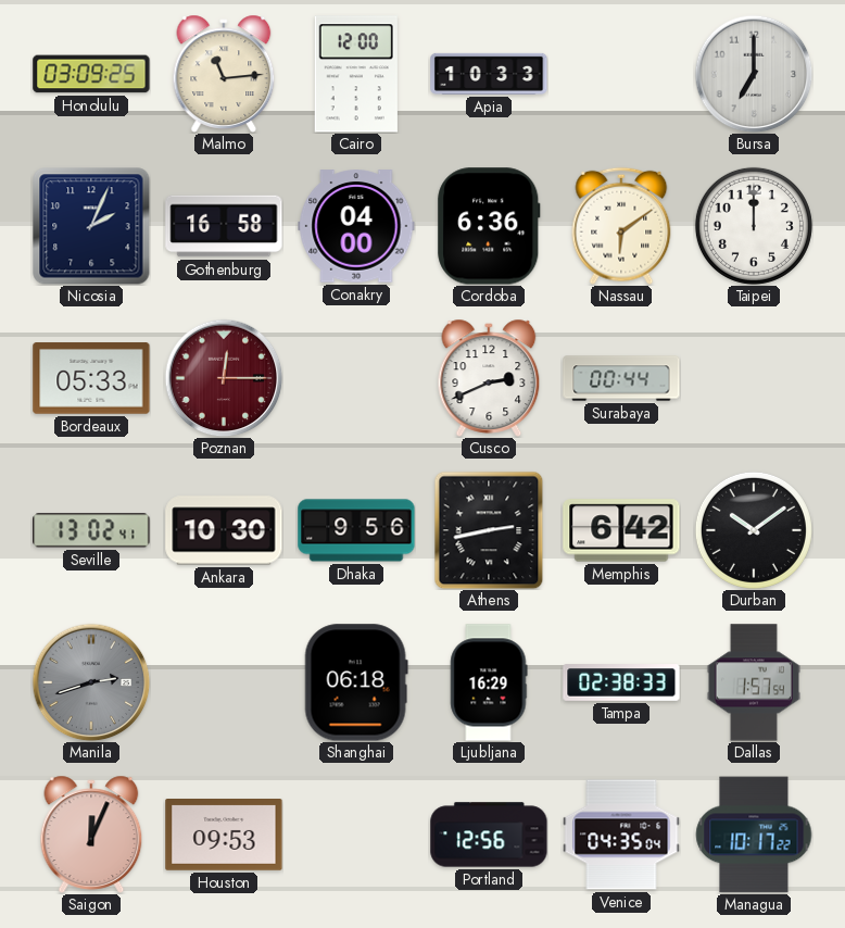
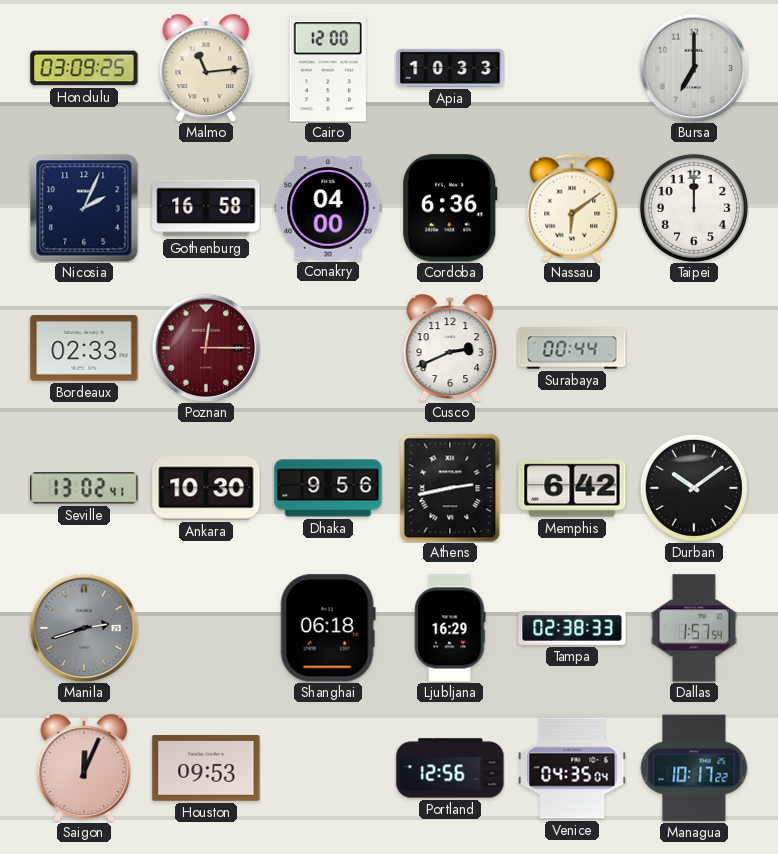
Bordeaux: 05:33 -> 02:33
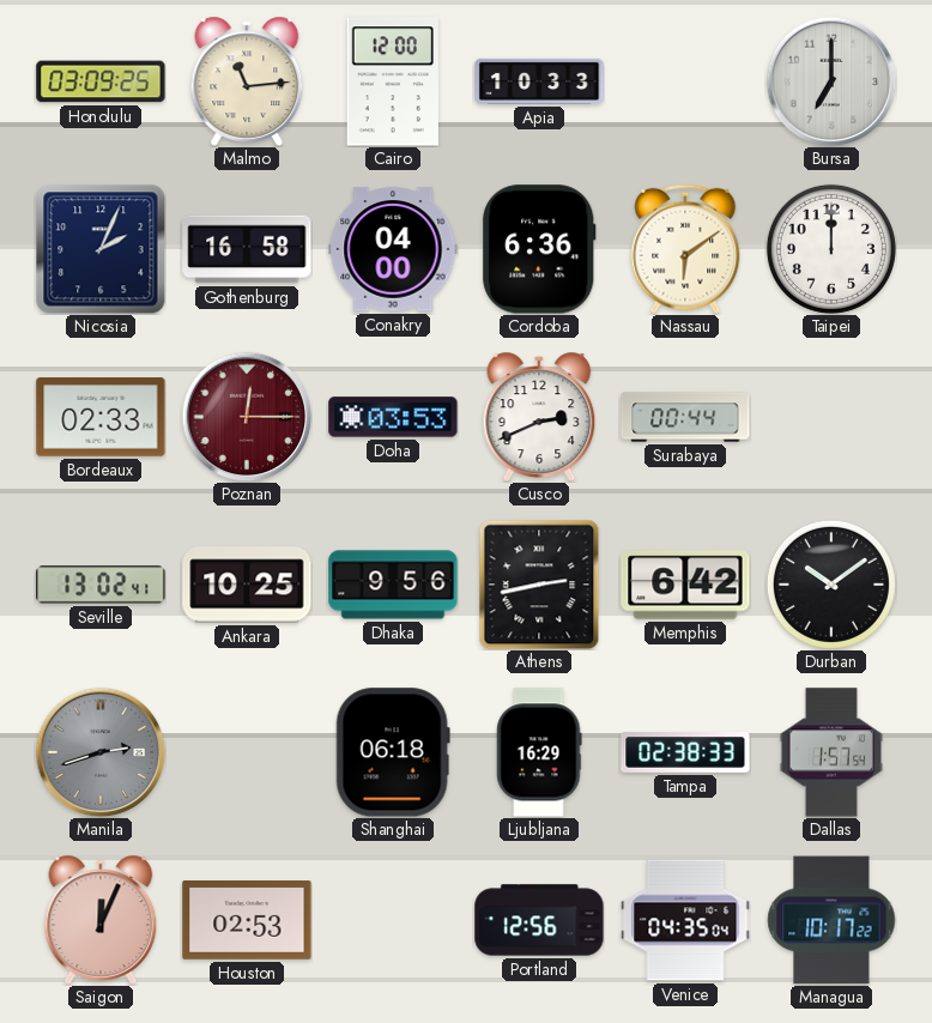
Doha: none -> 03:53
Ankara: 10:30 -> 10:25
Houston: 09:53 -> 02:53
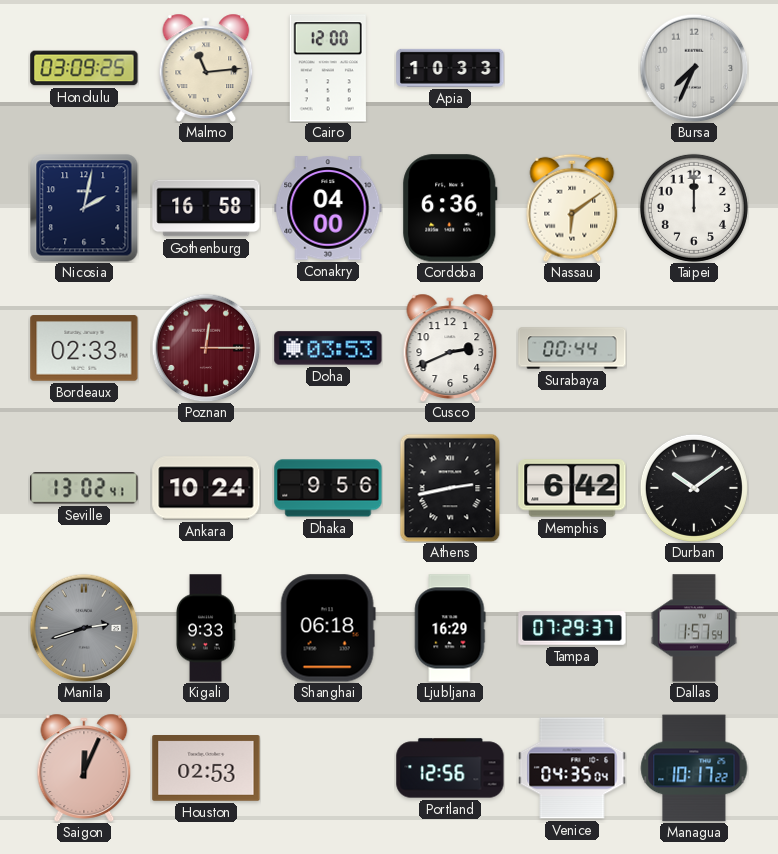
Bursa: 7:00 -> 7:34
Nicosia: 2:04 -> 2:02
Ankara: 10:25 -> 10:24
Kigali: none -> 9:33
Tampa: 02:38 -> 07:29
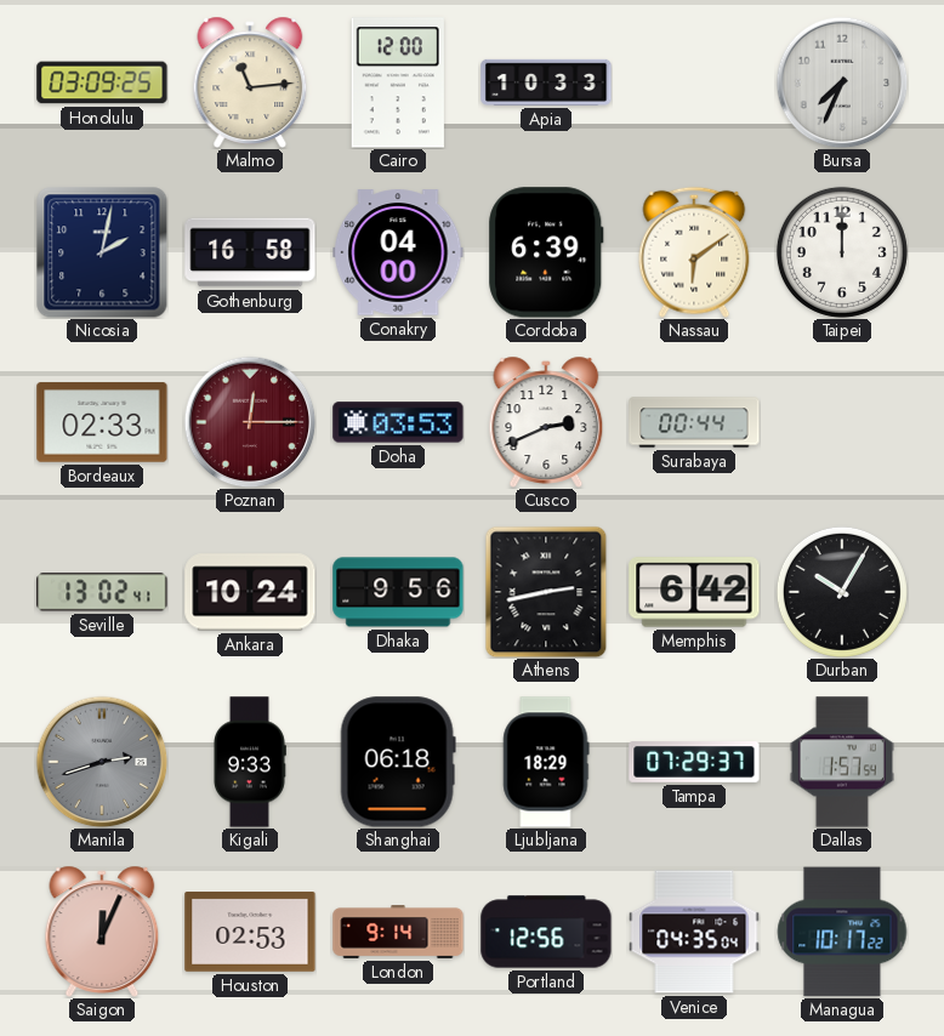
Cordoba: 6:36 -> 6:39
Durban: 10:09 -> 10:05
Ljubljana: 16:29 -> 18:29
London: none -> 9:14
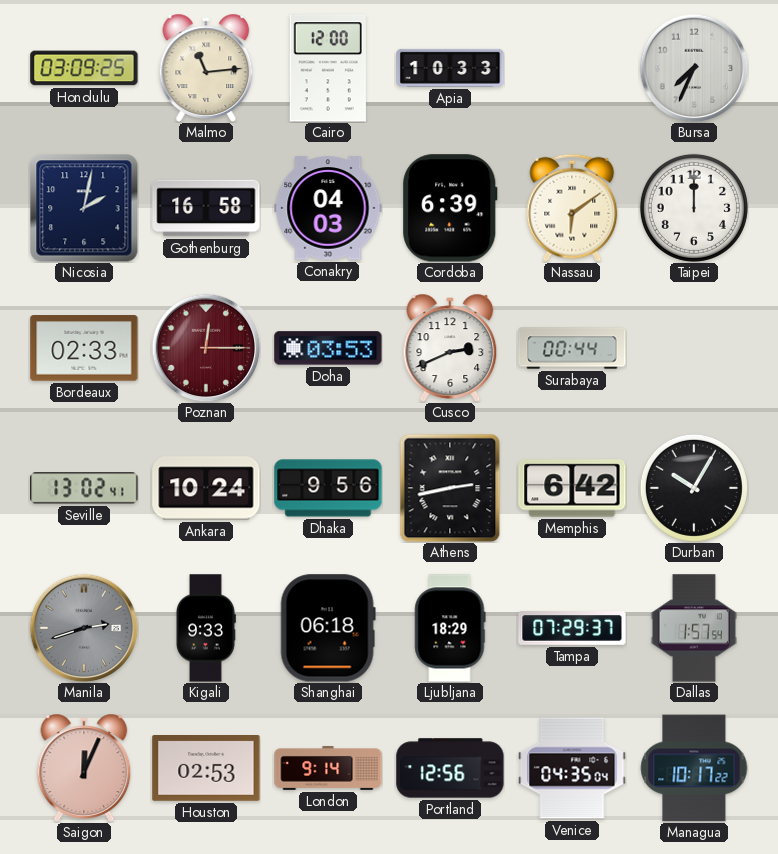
Conakry: 04:00 -> 04:03
